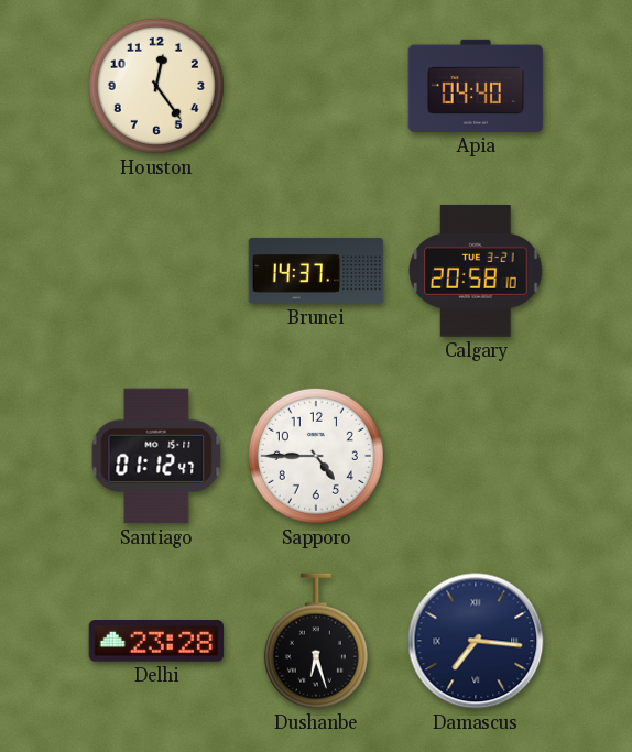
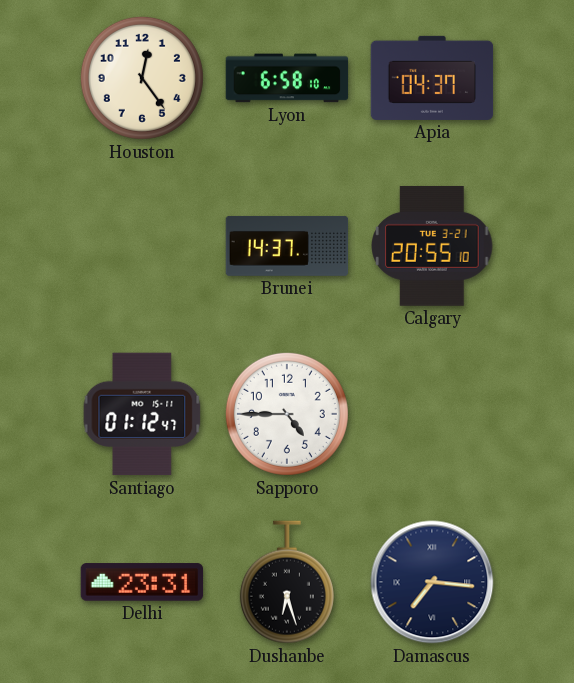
Lyon: none -> 6:58
Apia: 04:40 -> 04:37
Calgary: 20:58 -> 20:55
Delhi: 23:28 -> 23:31
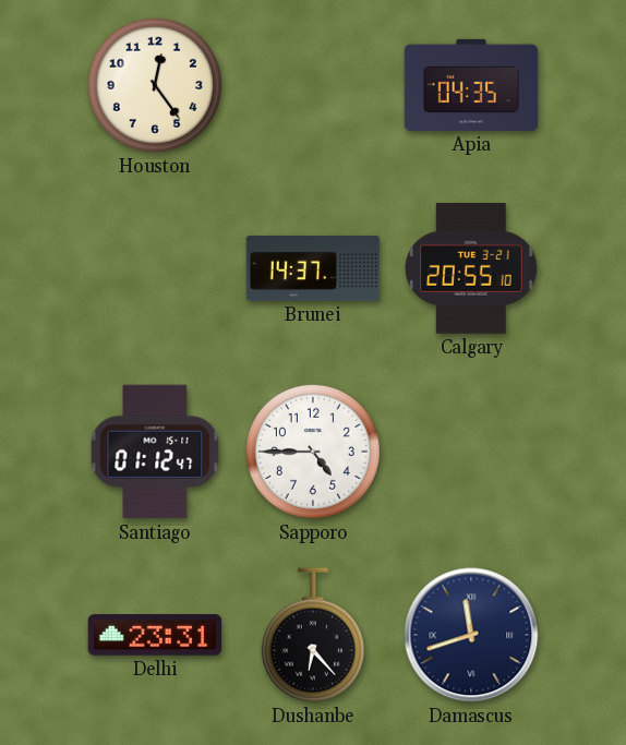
Lyon: 6:58 -> none
Apia: 04:37 -> 04:35
Dushanbe: 6:27 -> 6:23
Damascus: 7:16 -> 11:42
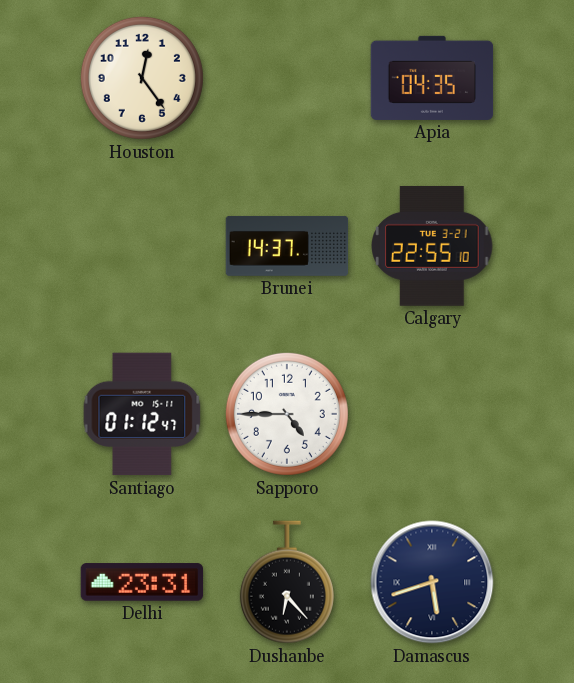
Calgary: 20:55 -> 22:55
Damascus: 11:42 -> 5:42
